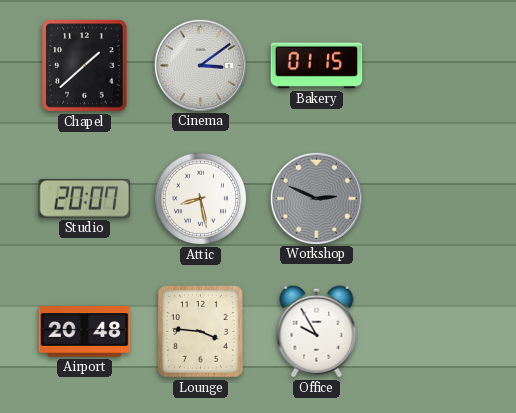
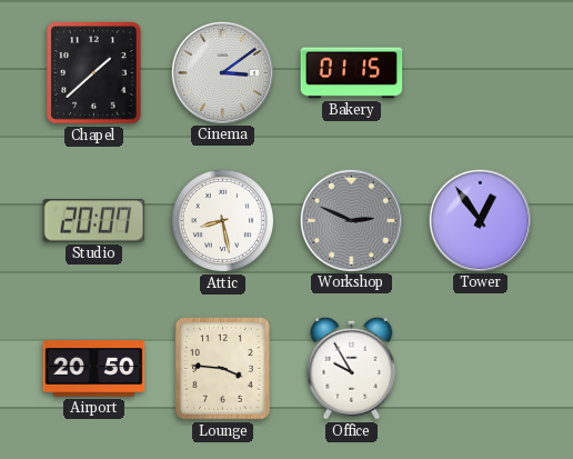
Tower: none -> 12:54
Airport: 20:48 -> 20:50
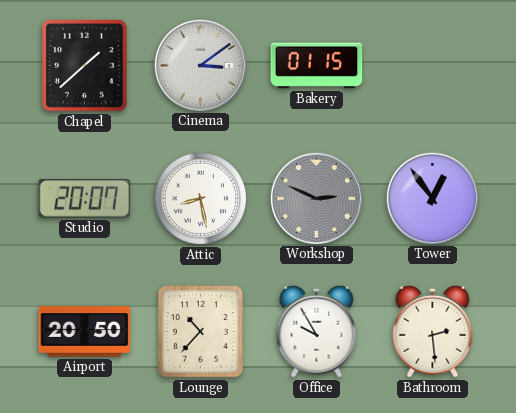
Lounge: 3:46 -> 10:37
Bathroom: none -> 2:29
